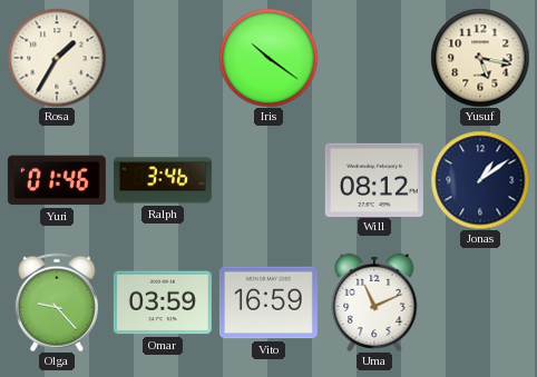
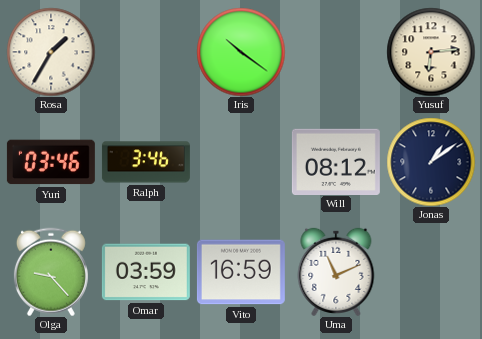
Yusuf: 5:17 -> 6:14
Yuri: 01:46 -> 03:46
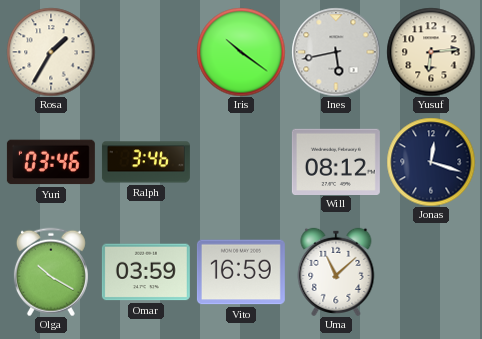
Ines: none -> 5:43
Jonas: 1:09 -> 12:18
Olga: 9:23 -> 10:20
Uma: 11:11 -> 11:08
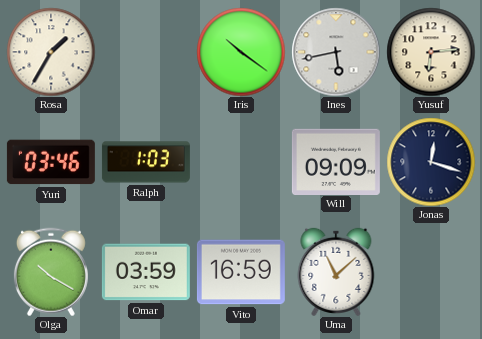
Ralph: 3:46 -> 1:03
Will: 08:12 -> 09:09
